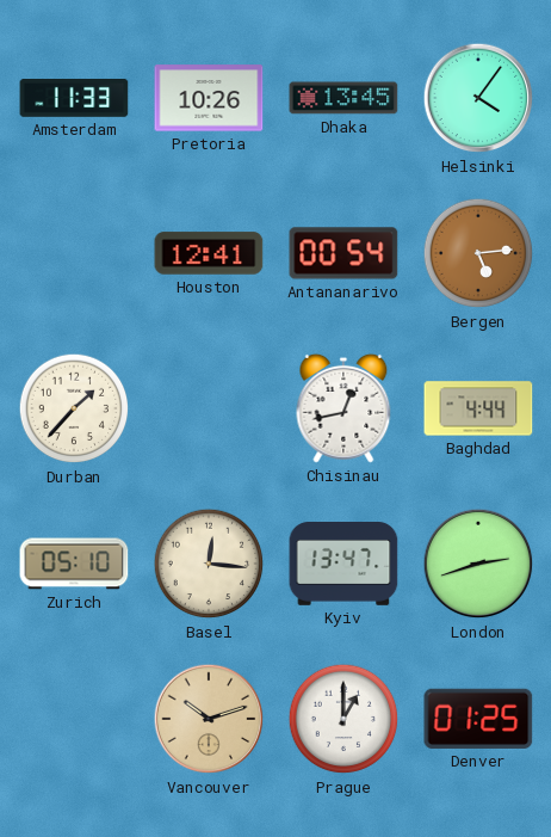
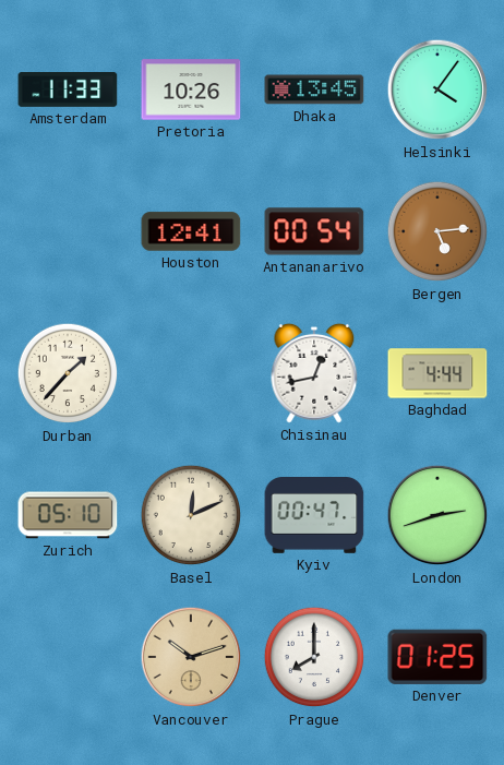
Basel: 12:16 -> 12:11
Kyiv: 13:47 -> 00:47
Prague: 1:00 -> 8:00
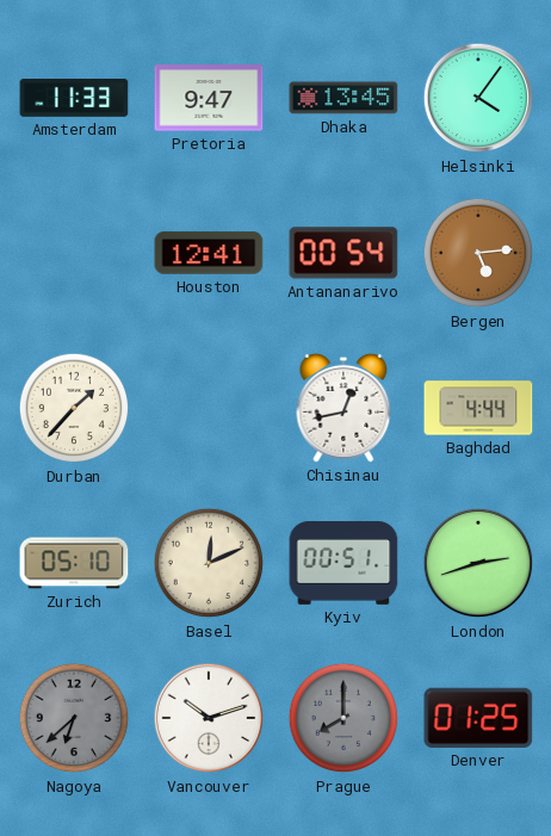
Pretoria: 10:26 -> 9:47
Kyiv: 00:47 -> 00:51
Nagoya: none -> 6:38
Vancouver dial: champagne -> white
Prague dial: white -> grey
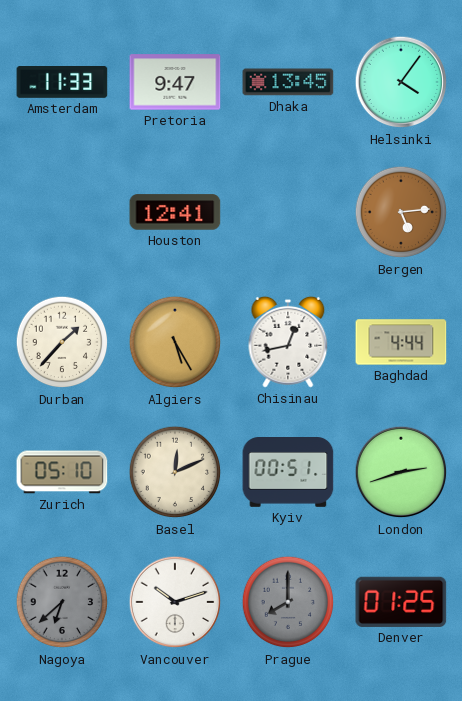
Antananarivo: 00:54 -> none
Algiers: none -> 5:25
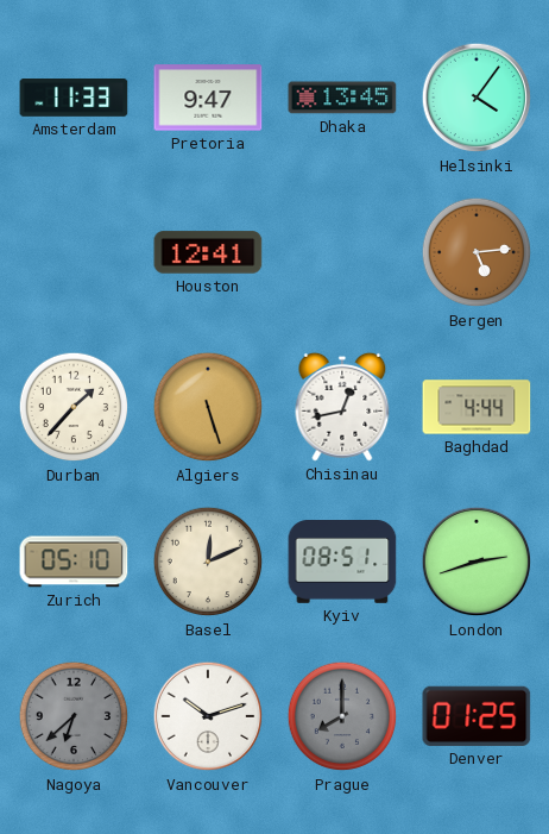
Algiers: 5:25 -> 5:27
Kyiv: 00:51 -> 08:51
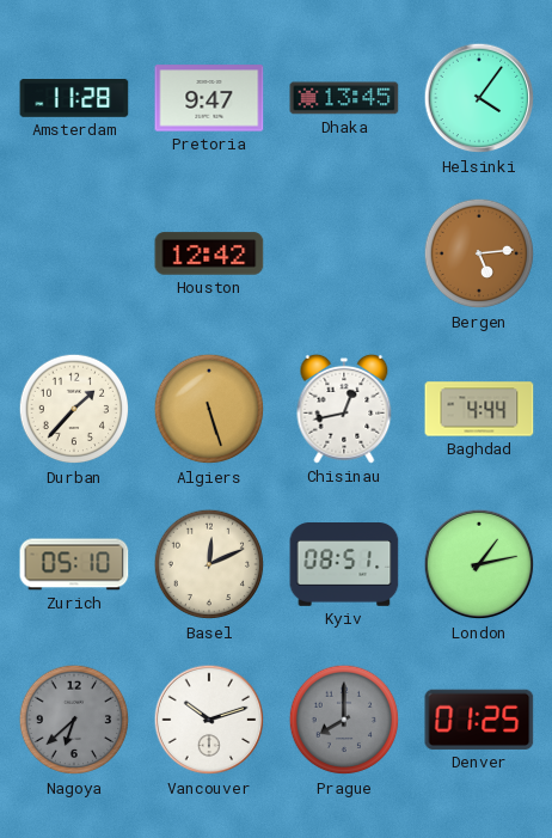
Amsterdam: 11:33 -> 11:28
Houston: 12:41 -> 12:42
London: 2:42 -> 1:13
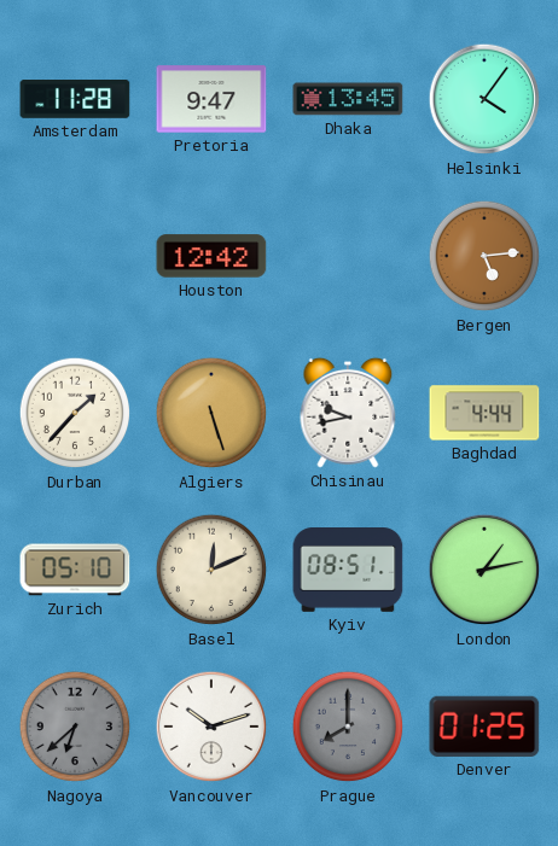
Chisinau: 12:43 -> 9:43
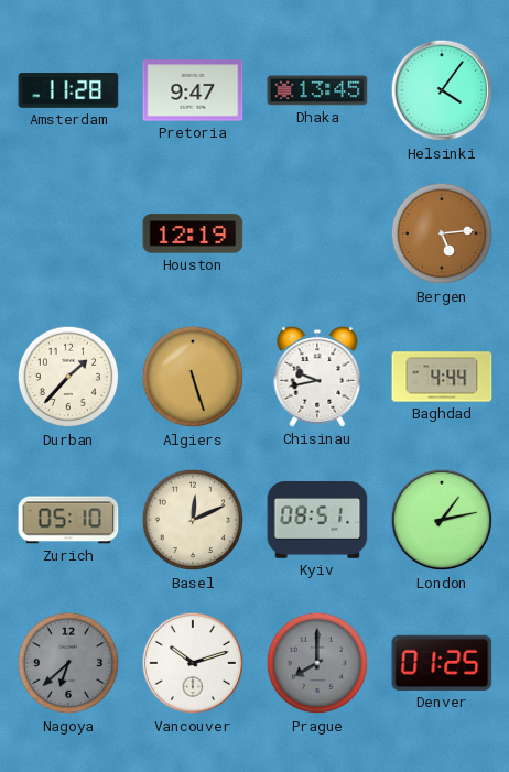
Houston: 12:42 -> 12:19
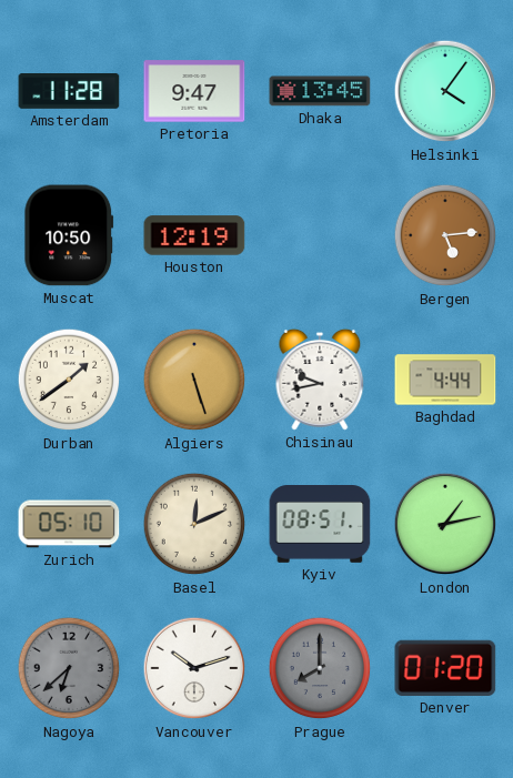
Muscat: none -> 10:50
Durban: 1:37 -> 1:39
Denver: 01:25 -> 01:20
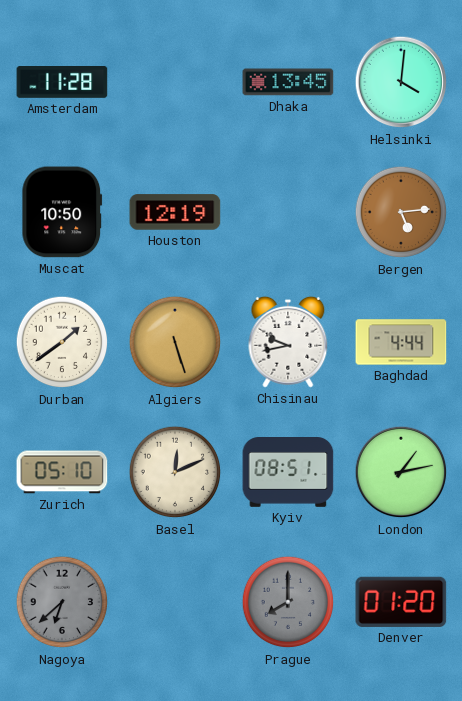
Pretoria: 9:47 -> none
Helsinki: 4:06 -> 4:01
Vancouver: 10:12 -> none
